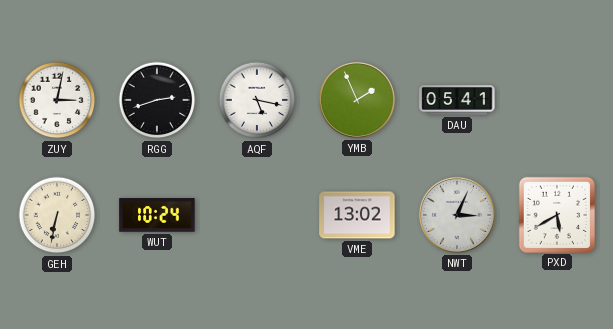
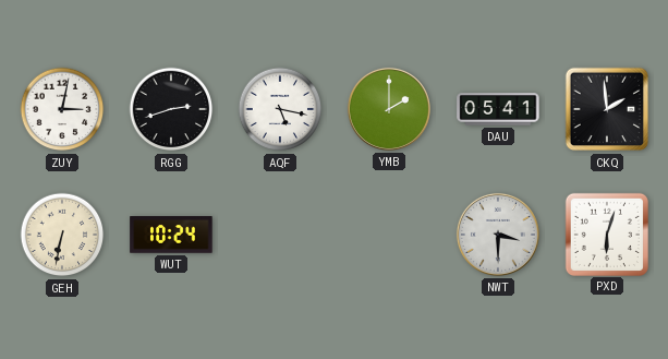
YMB: 1:56 -> 2:00
CKQ: none -> 1:59
VME: 13:02 -> none
NWT: 3:04 -> 3:30
PXD: 5:40 -> 6:03
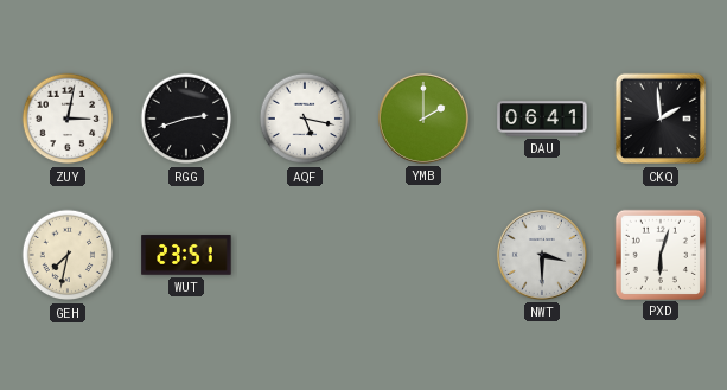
DAU: 05:41 -> 06:41
GEH: 6:32 -> 7:32
WUT: 10:24 -> 23:51
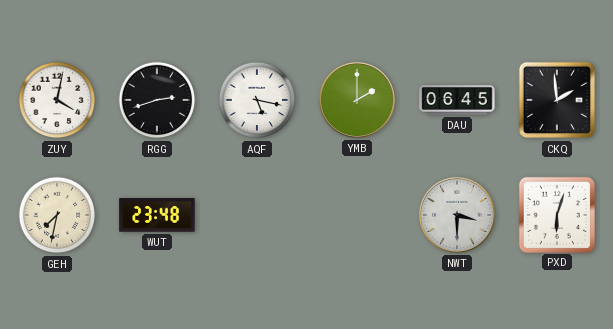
ZUY: 3:02 -> 4:02
DAU: 06:41 -> 06:45
WUT: 23:51 -> 23:48
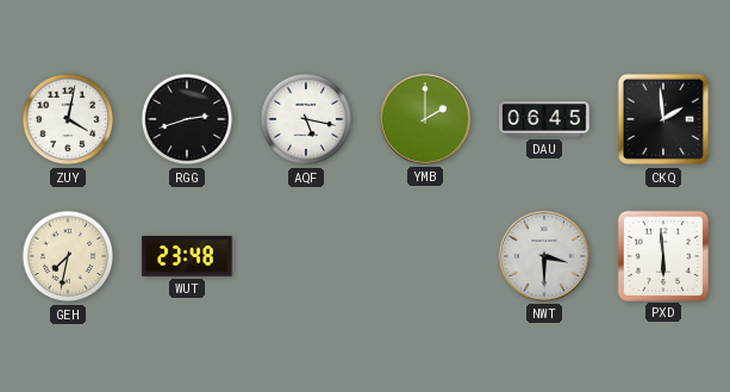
PXD: 6:03 -> 5:59
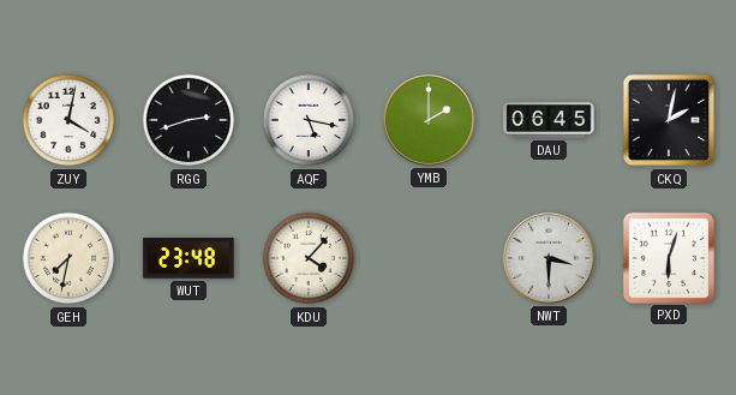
CKQ: 1:59 -> 2:02
KDU: none -> 4:07
PXD: 5:59 -> 6:03
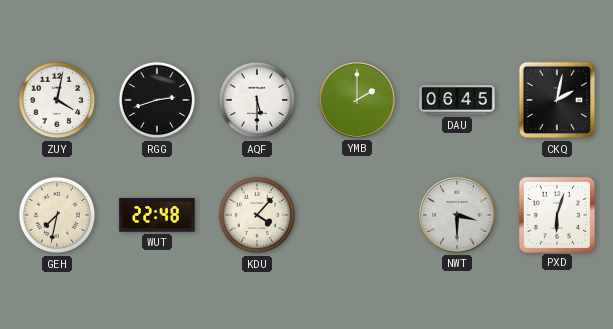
AQF: 5:17 -> 5:30
WUT: 23:48 -> 22:48
